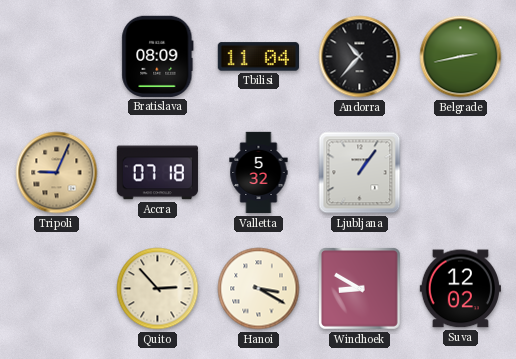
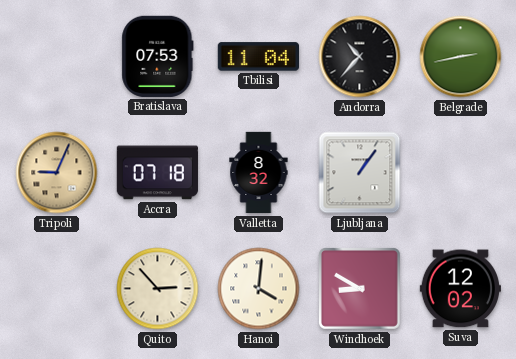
Bratislava: 08:09 -> 07:53
Valletta: 5:32 -> 8:32
Hanoi: 3:20 -> 4:01
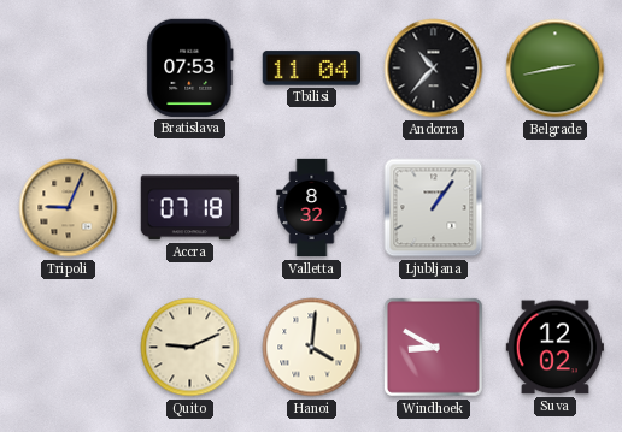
Quito: 2:53 -> 9:11
